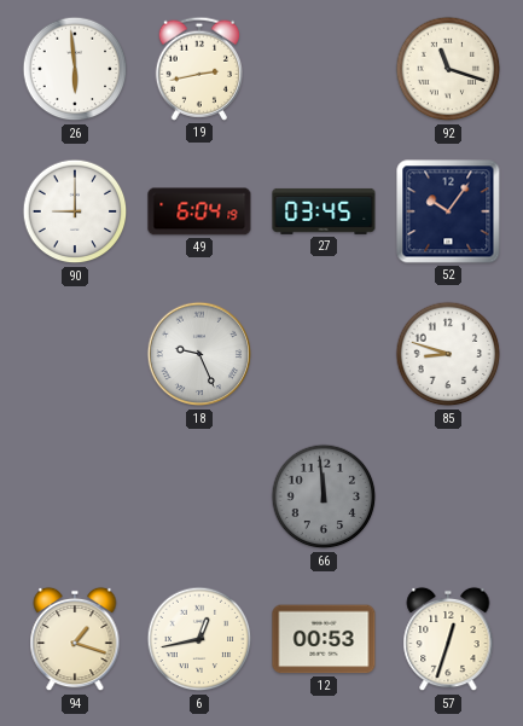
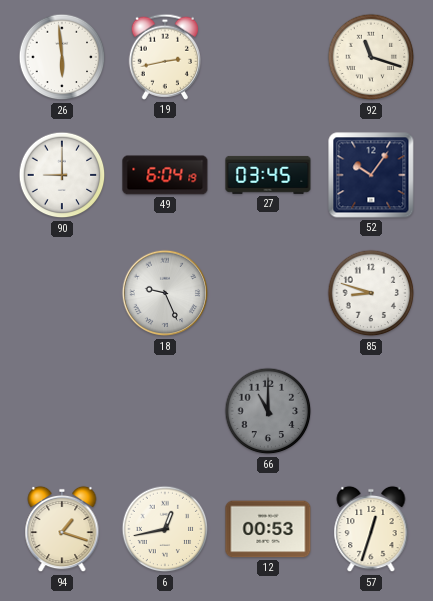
66: 11:59 -> 11:00
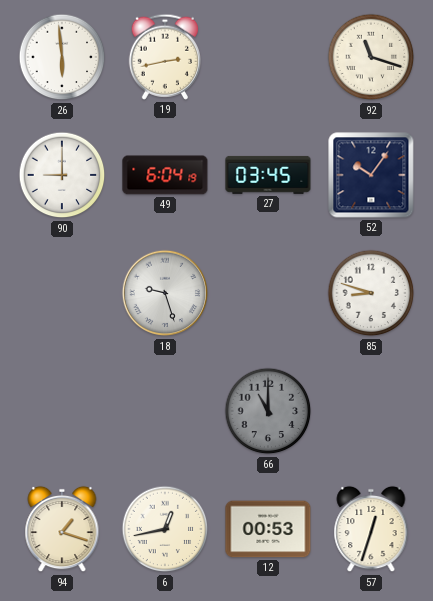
18: 9:26 -> 9:27
